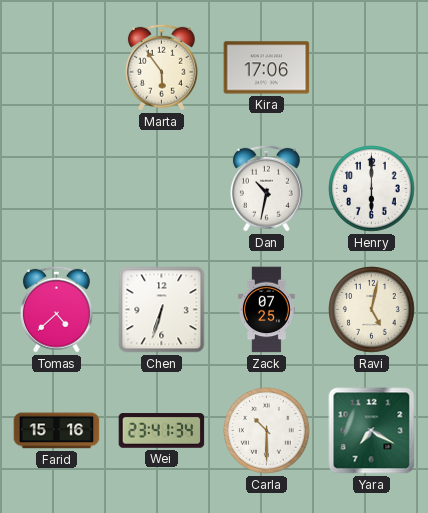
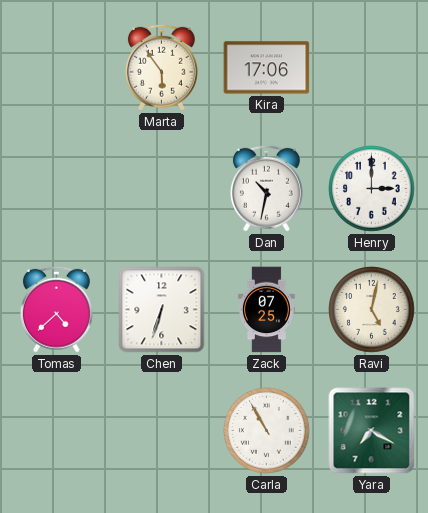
Henry: 6:00 -> 3:00
Farid: 15:16 -> none
Wei: 23:41 -> none
Carla: 10:30 -> 10:55
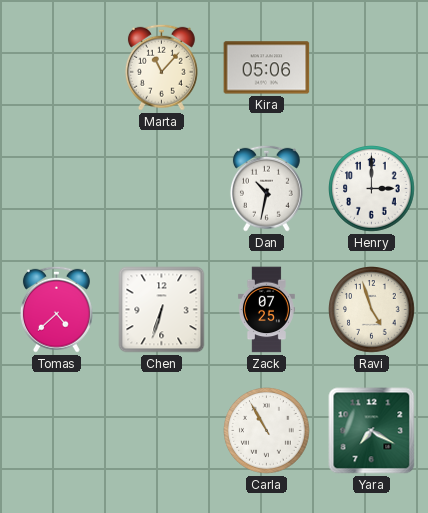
Marta: 5:54 -> 11:07
Kira: 17:06 -> 05:06
Ravi: 5:02 -> 4:57
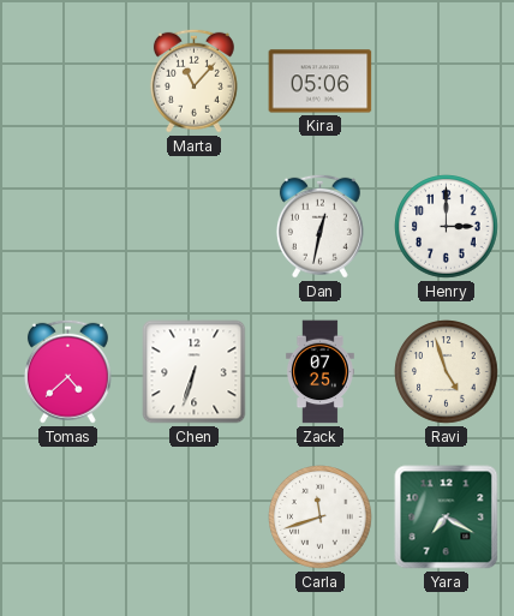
Dan: 10:32 -> 12:32
Carla: 10:55 -> 11:42
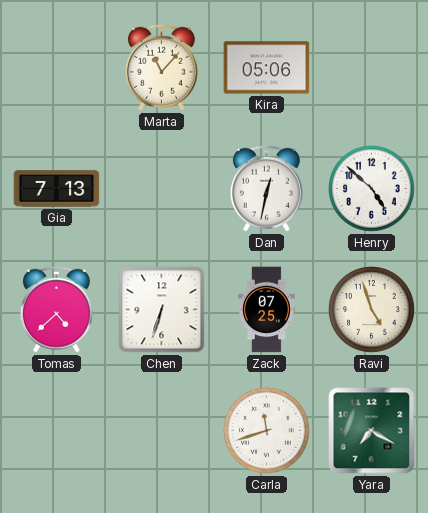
Gia: none -> 7:13
Henry: 3:00 -> 4:52
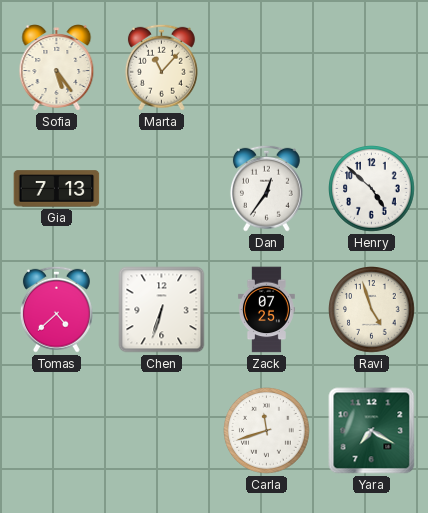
Sofia: none -> 5:24
Kira: 05:06 -> none
Dan: 12:32 -> 12:36
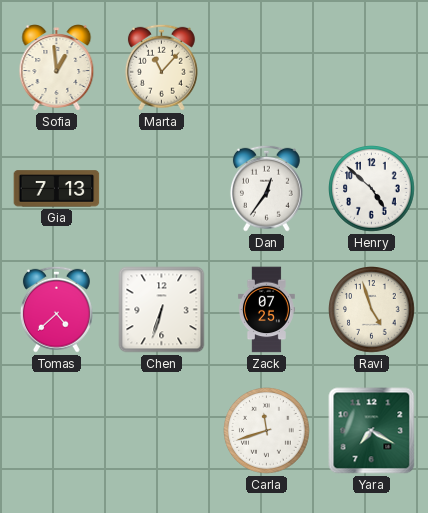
Sofia: 5:24 -> 12:59
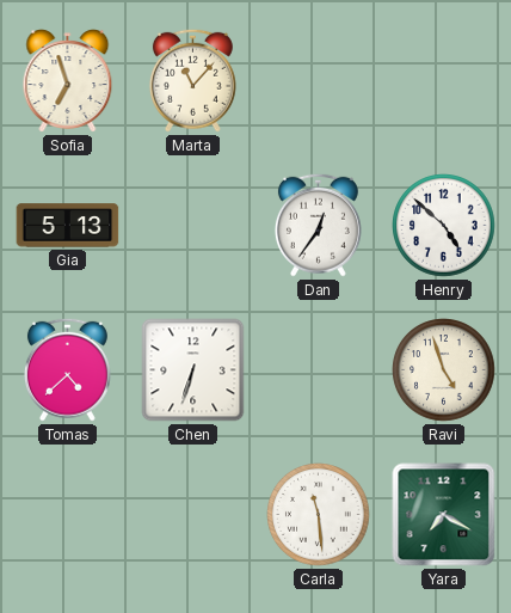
Sofia: 12:59 -> 6:57
Gia: 7:13 -> 5:13
Zack: 07:25 -> none
Carla: 11:42 -> 11:29
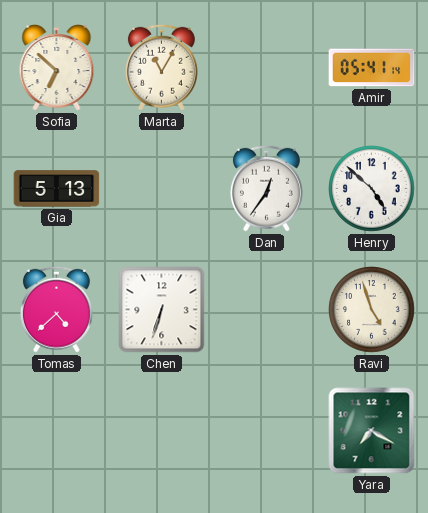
Sofia: 6:57 -> 6:52
Marta: 11:07 -> 11:05
Amir: none -> 05:41
Carla: 11:29 -> none
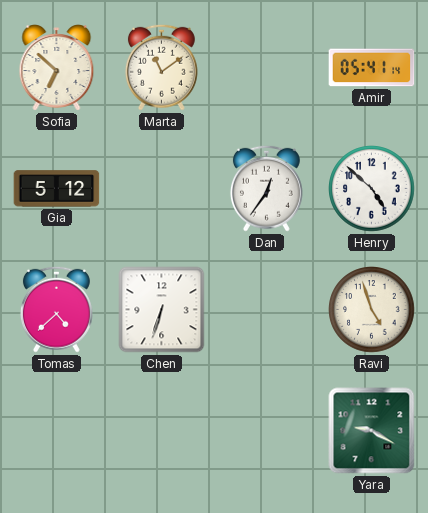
Marta: 11:05 -> 11:09
Gia: 5:13 -> 5:12
Yara: 7:20 -> 9:20
